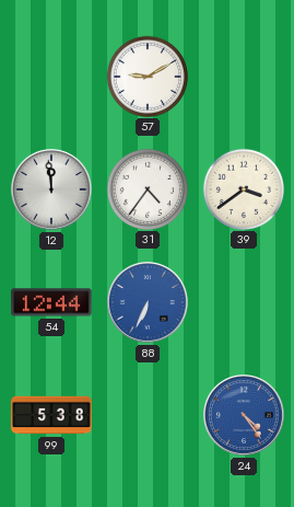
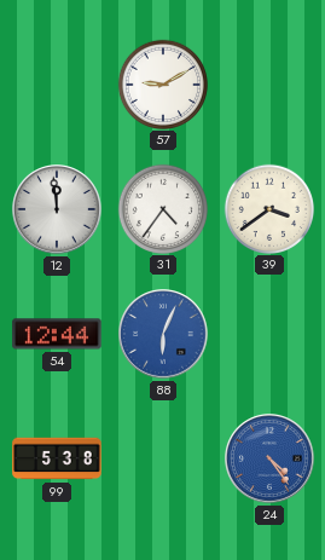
88: 6:34 -> 6:04
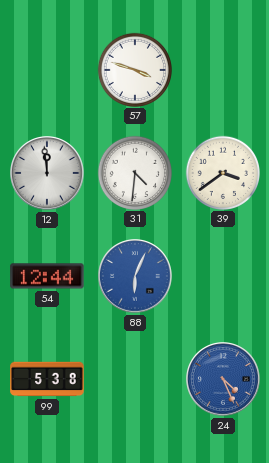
57: 9:10 -> 3:48
31: 4:36 -> 4:31
24: 4:24 -> 4:26
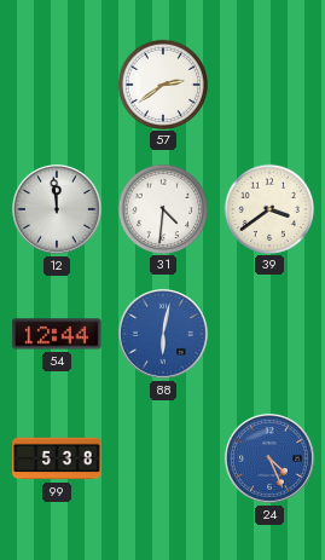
57: 3:48 -> 2:39
88: 6:04 -> 6:02
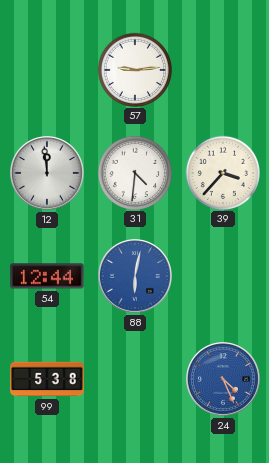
57: 2:39 -> 9:14
39: 3:39 -> 3:37
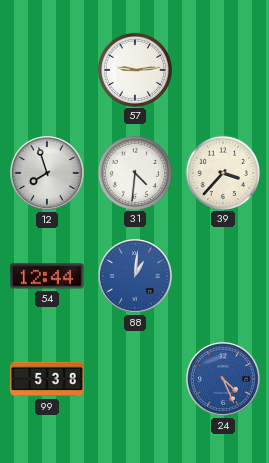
12: 11:59 -> 7:57
88: 6:02 -> 1:01
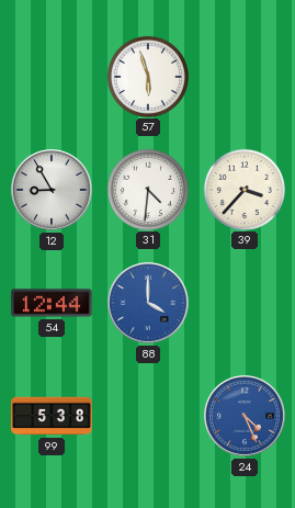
57: 9:14 -> 5:57
12: 7:57 -> 8:55
88: 1:01 -> 4:00
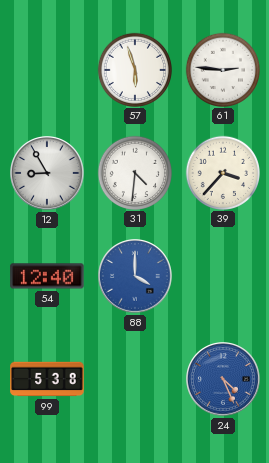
61: none -> 2:46
54: 12:44 -> 12:40
